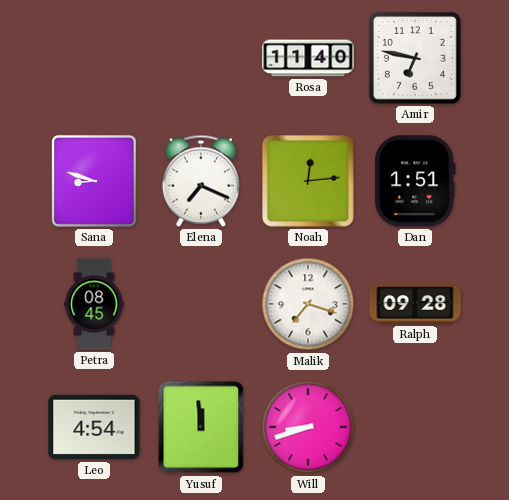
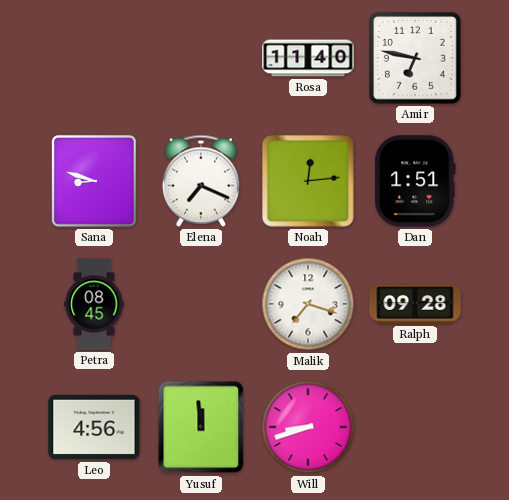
Leo: 4:54 -> 4:56
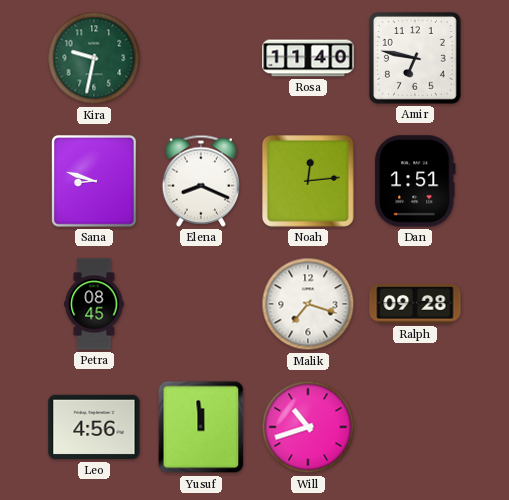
Kira: none -> 9:32
Elena: 7:19 -> 8:19
Will: 8:42 -> 10:42
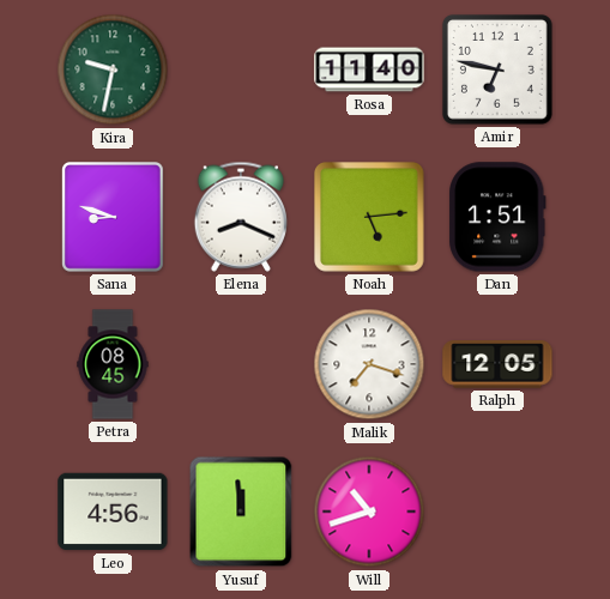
Noah: 12:14 -> 5:14
Ralph: 09:28 -> 12:05
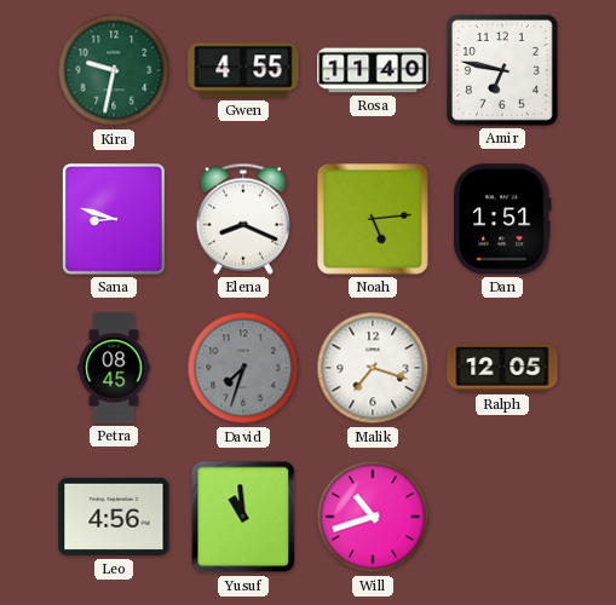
Gwen: none -> 4:55
David: none -> 7:33
Yusuf: 11:59 -> 10:59
